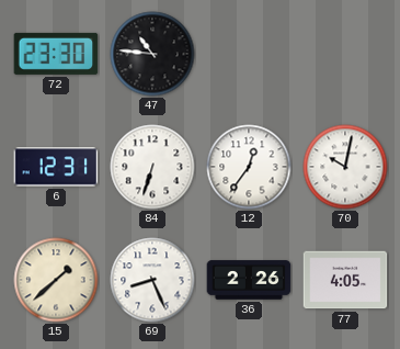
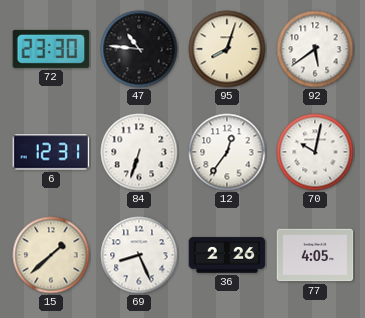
95: none -> 8:03
92: none -> 5:39
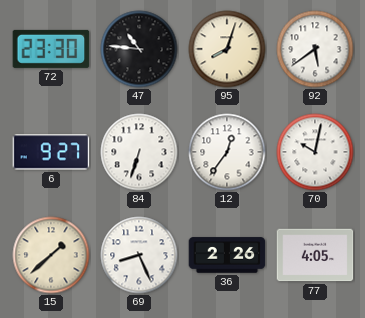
6: 12:31 -> 9:27
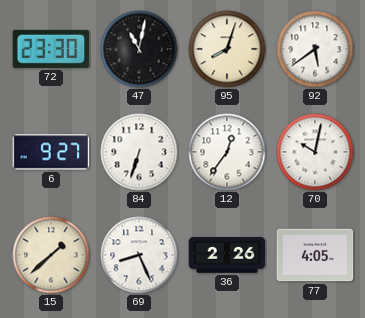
47: 10:46 -> 11:02
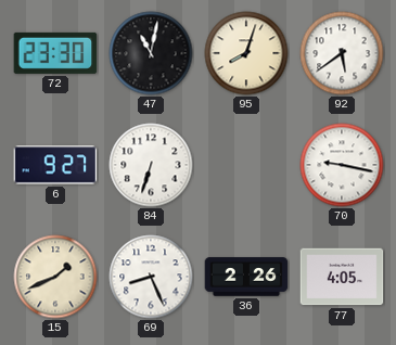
12: 12:36 -> none
70: 10:02 -> 9:17
15: 1:38 -> 1:41
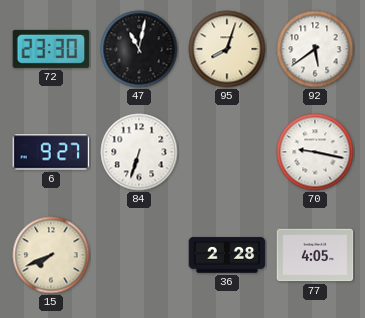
15: 1:41 -> 7:41
69: 8:26 -> none
36: 2:26 -> 2:28
